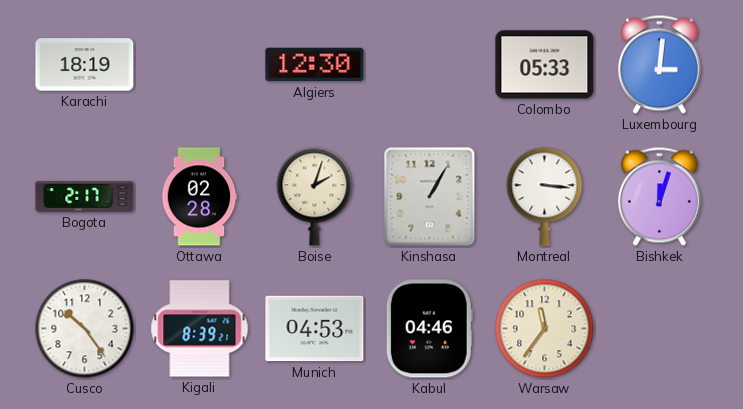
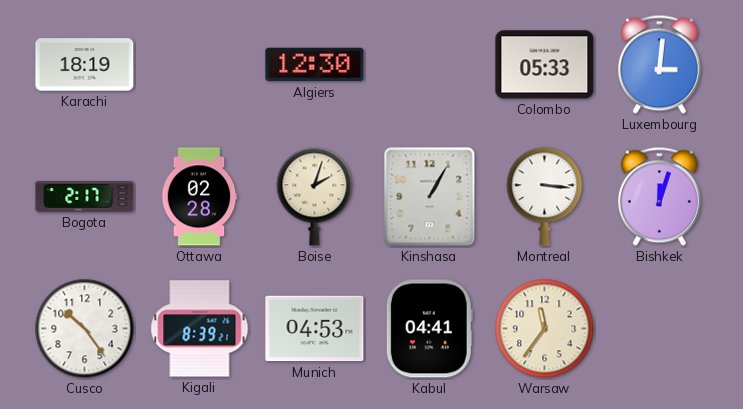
Kabul: 04:46 -> 04:41
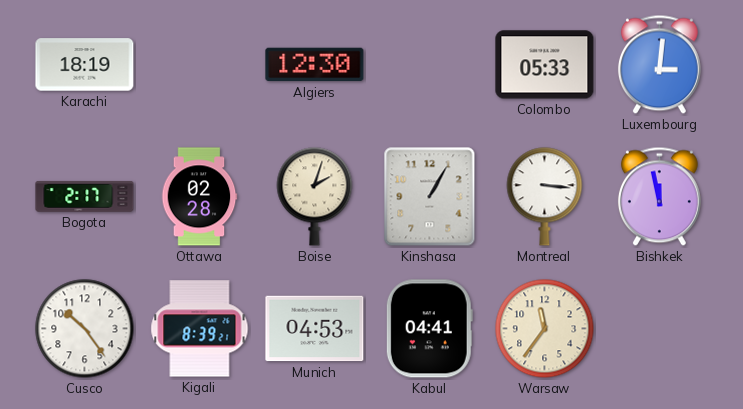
Bishkek: 12:03 -> 11:58
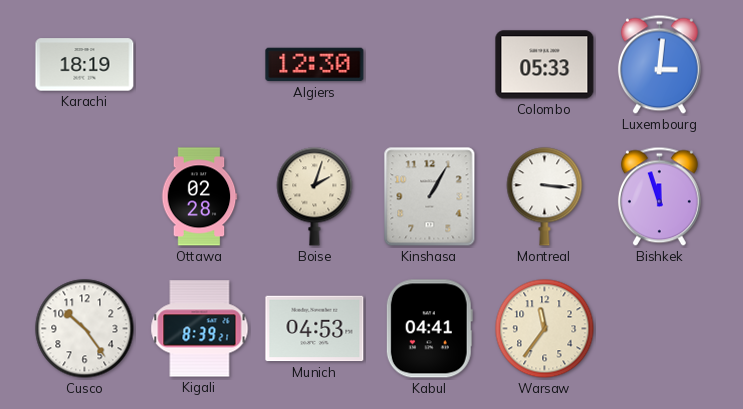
Bogota: 2:17 -> none
Bishkek: 11:58 -> 11:57
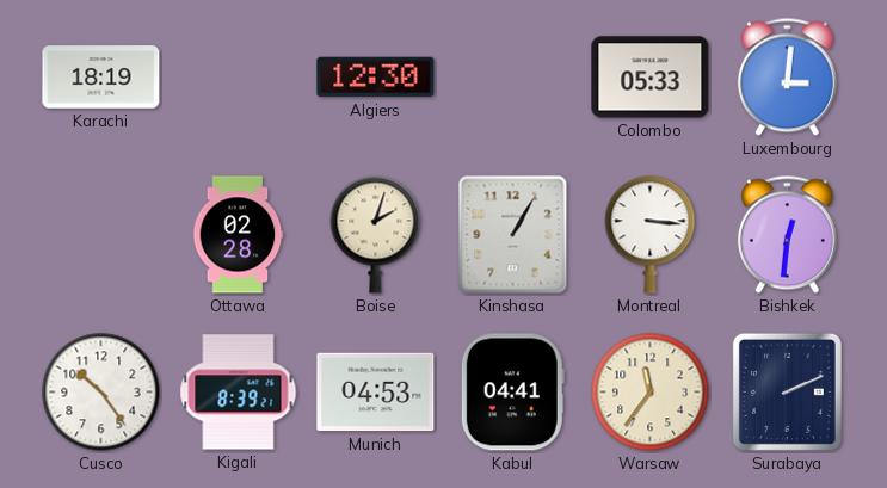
Bishkek: 11:57 -> 12:31
Surabaya: none -> 2:11
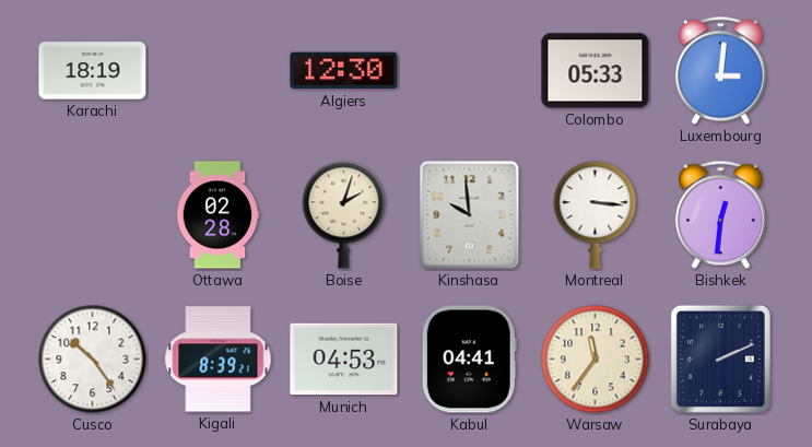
Kinshasa: 1:05 -> 9:59
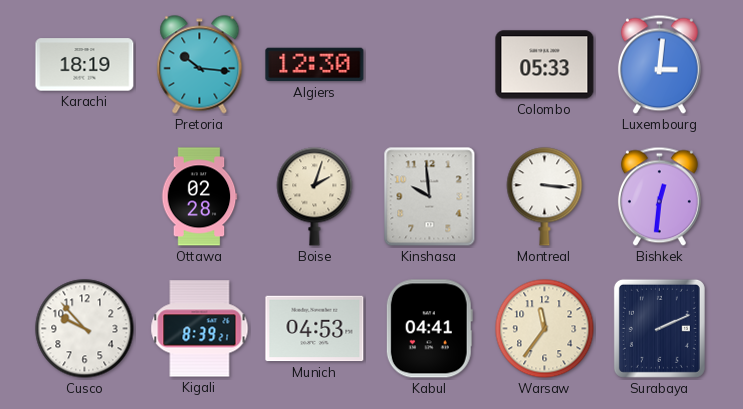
Pretoria: none -> 10:16
Cusco: 10:24 -> 9:53
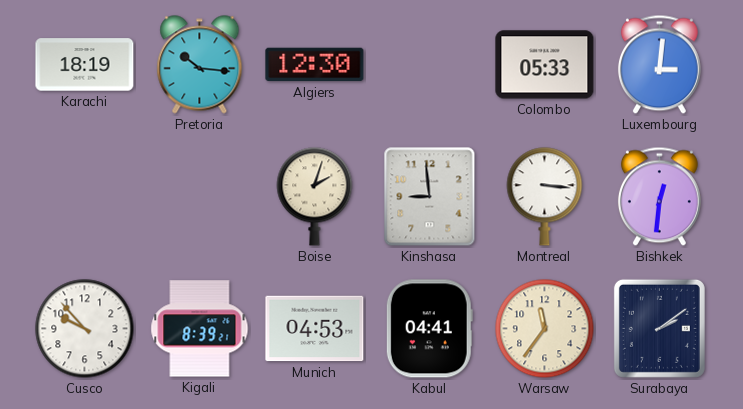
Ottawa: 02:28 -> none
Kinshasa: 9:59 -> 8:59
Surabaya: 2:11 -> 2:09
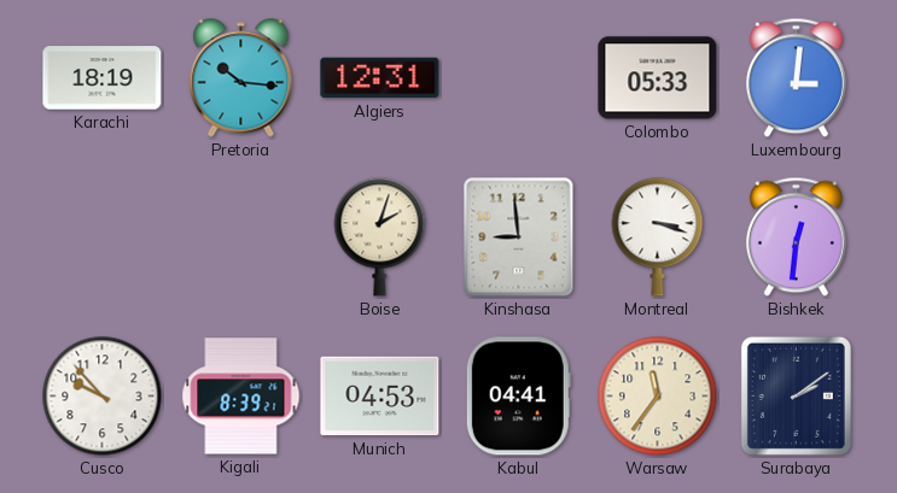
Algiers: 12:30 -> 12:31
Montreal: 3:16 -> 3:18
